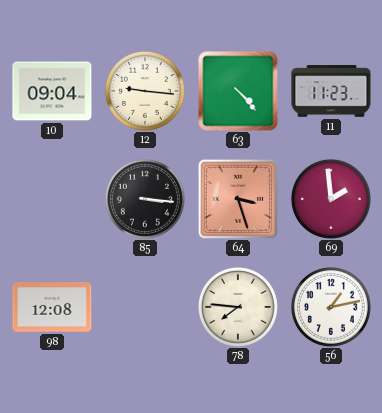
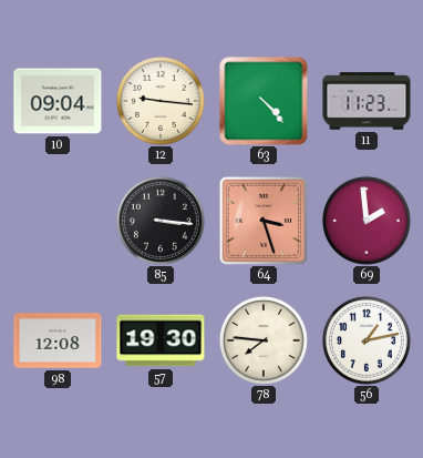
57: none -> 19:30
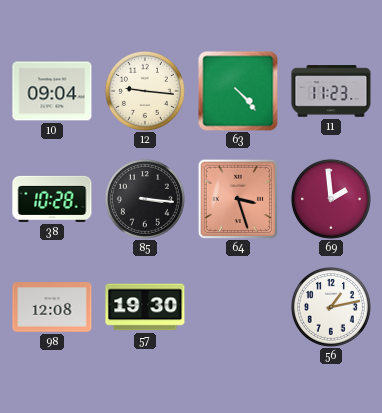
38: none -> 10:28
78: 7:46 -> none
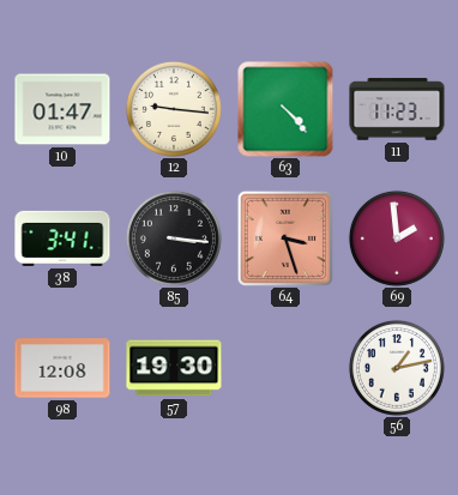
10: 09:04 -> 01:47
38: 10:28 -> 3:41
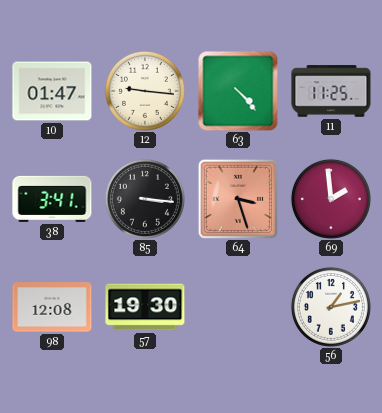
11: 11:23 -> 11:25
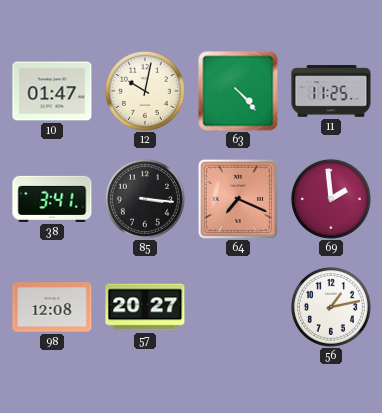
12: 9:16 -> 10:02
64: 3:27 -> 7:19
57: 19:30 -> 20:27
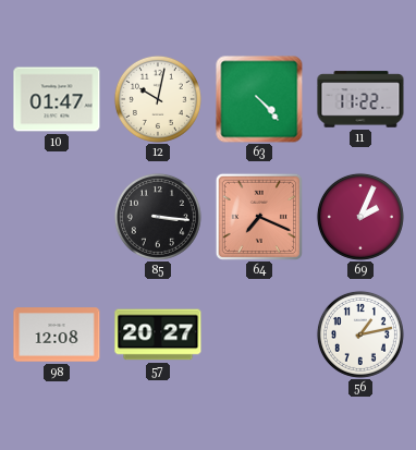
11: 11:25 -> 11:22
38: 3:41 -> none
69: 1:59 -> 2:04
